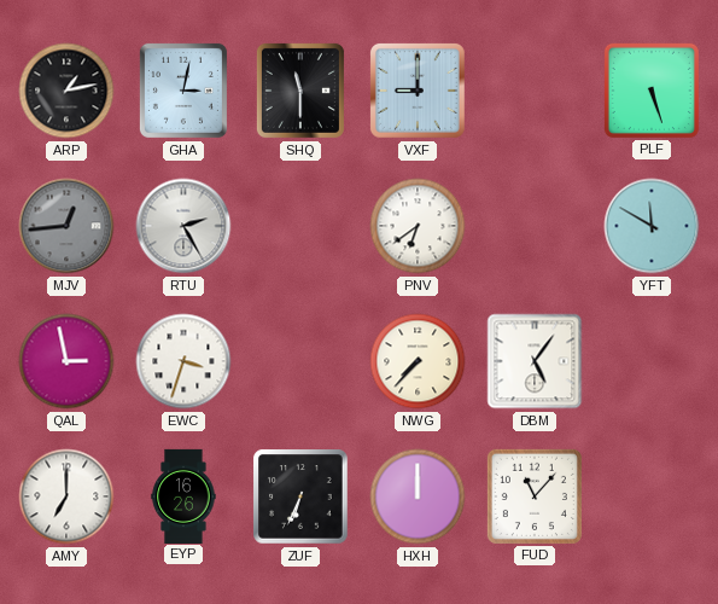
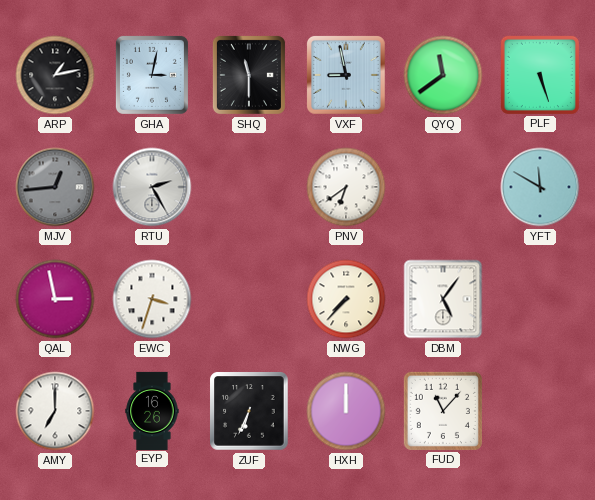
VXF: 9:00 -> 8:58
QYQ: none -> 11:39
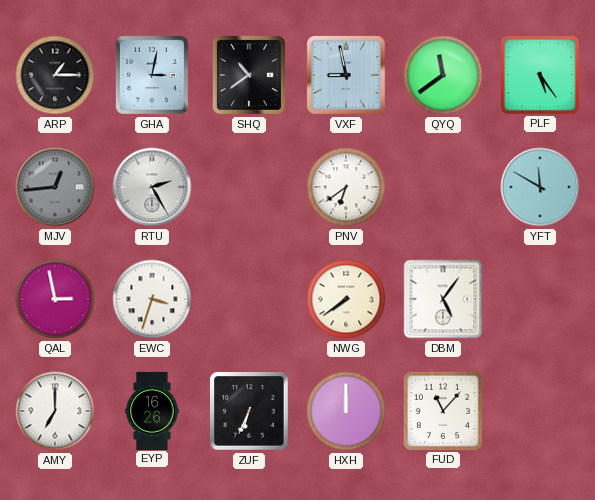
ARP: 1:13 -> 1:15
SHQ: 11:30 -> 10:39
PLF: 5:27 -> 5:24
NWG: 7:37 -> 7:39
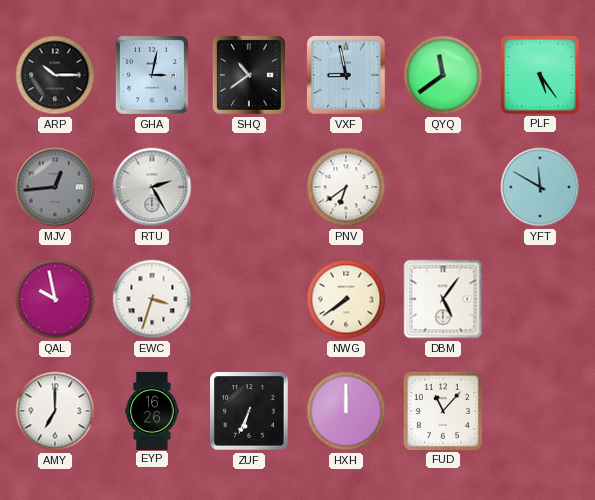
ARP: 1:15 -> 10:15
QAL: 2:58 -> 9:58
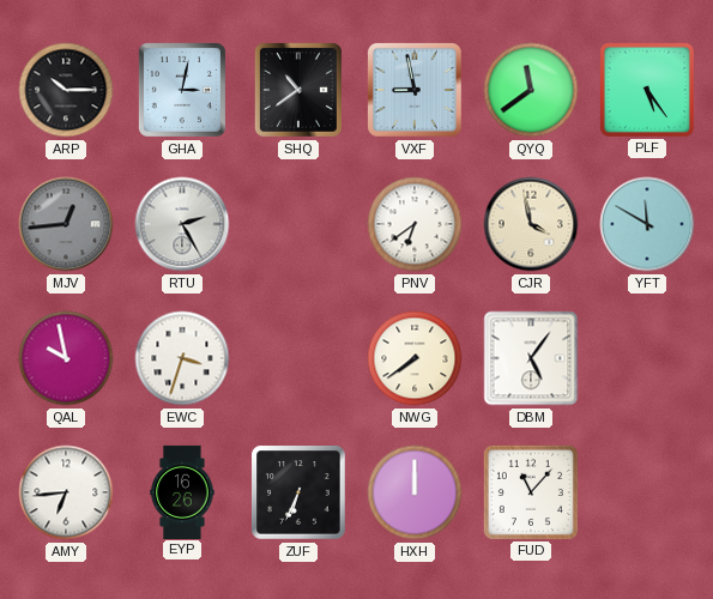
CJR: none -> 3:58
AMY: 7:00 -> 6:44
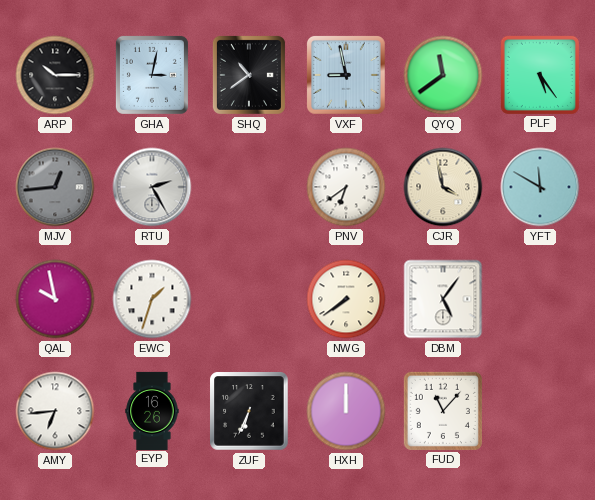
EWC: 3:33 -> 1:33
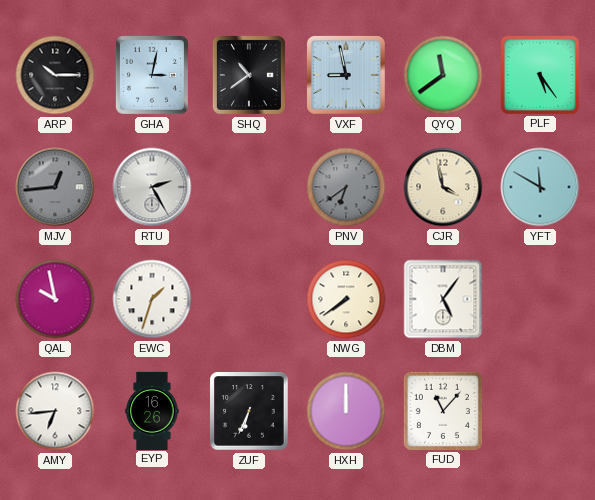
PNV dial: white -> grey
